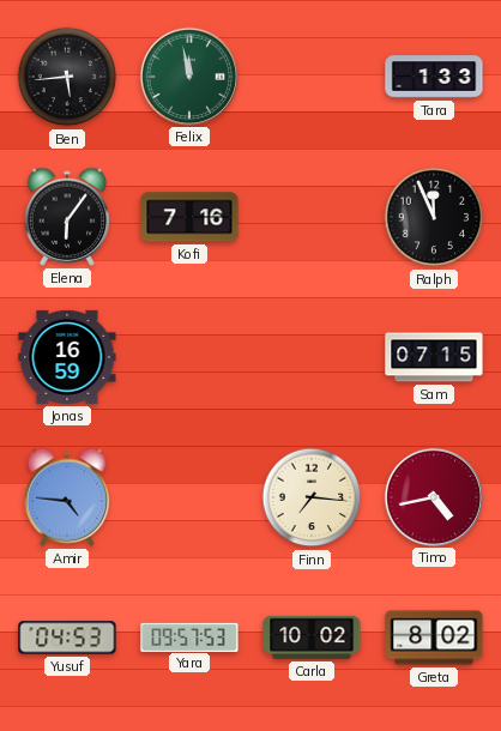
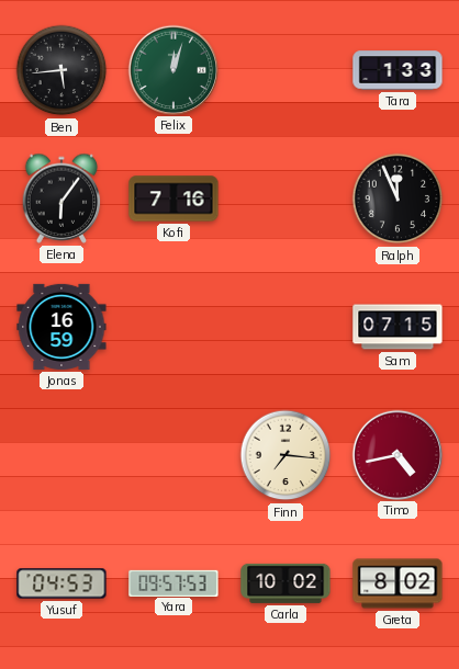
Felix: 11:58 -> 12:03
Amir: 4:46 -> none
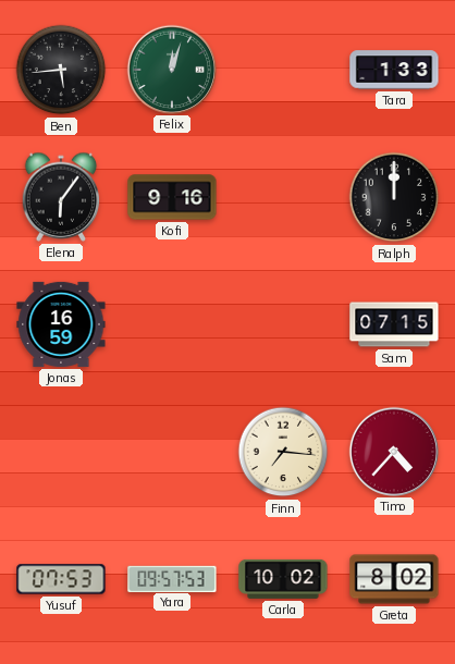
Kofi: 7:16 -> 9:16
Ralph: 11:56 -> 12:00
Timo: 4:43 -> 4:37
Yusuf: 04:53 -> 07:53
